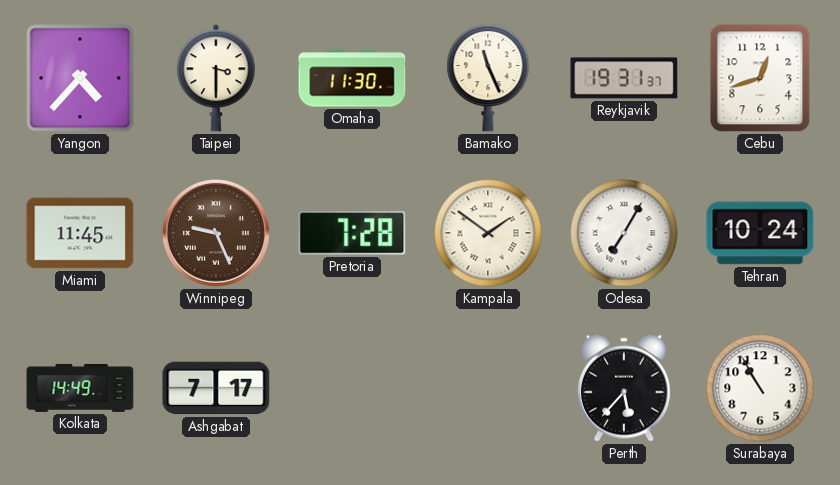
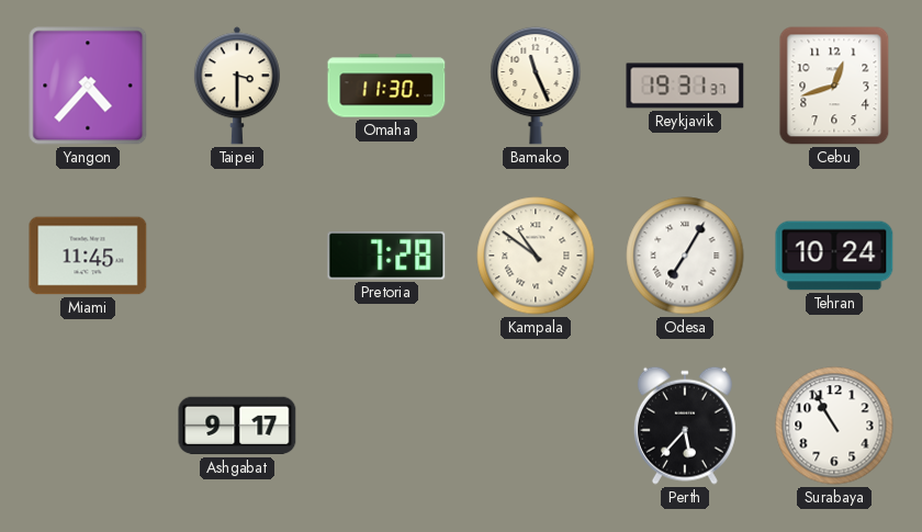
Winnipeg: 9:26 -> none
Kampala: 1:51 -> 10:51
Kolkata: 14:49 -> none
Ashgabat: 7:17 -> 9:17
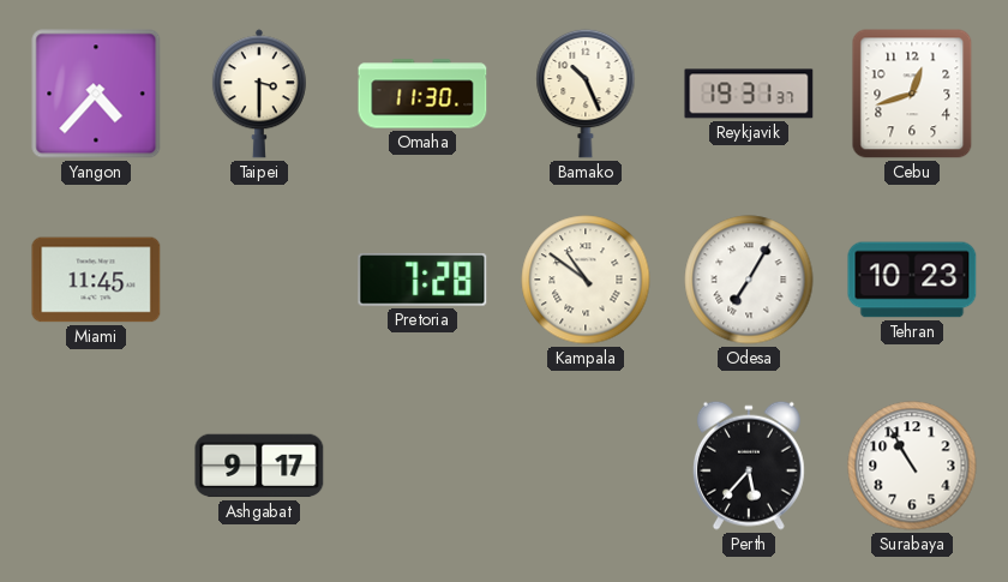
Bamako: 11:26 -> 10:26
Tehran: 10:24 -> 10:23
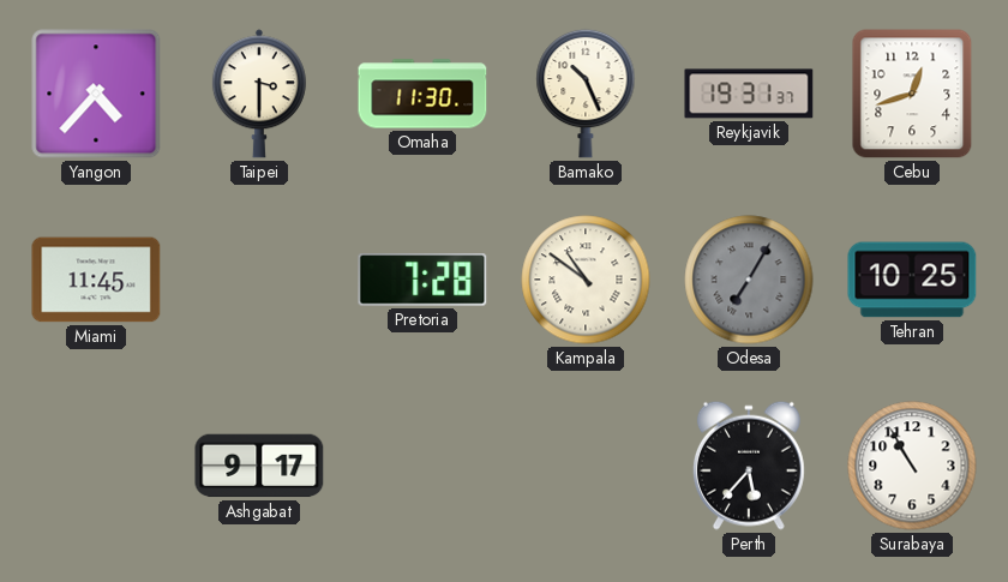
Odesa dial: white -> grey
Tehran: 10:23 -> 10:25
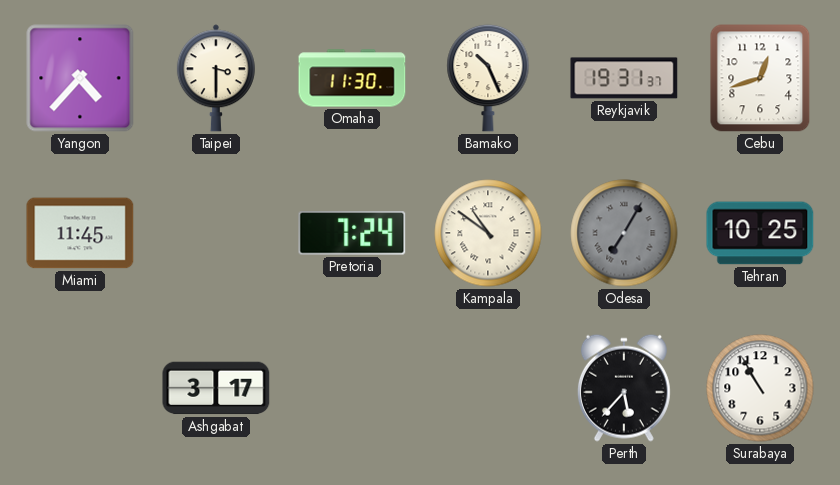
Pretoria: 7:28 -> 7:24
Ashgabat: 9:17 -> 3:17
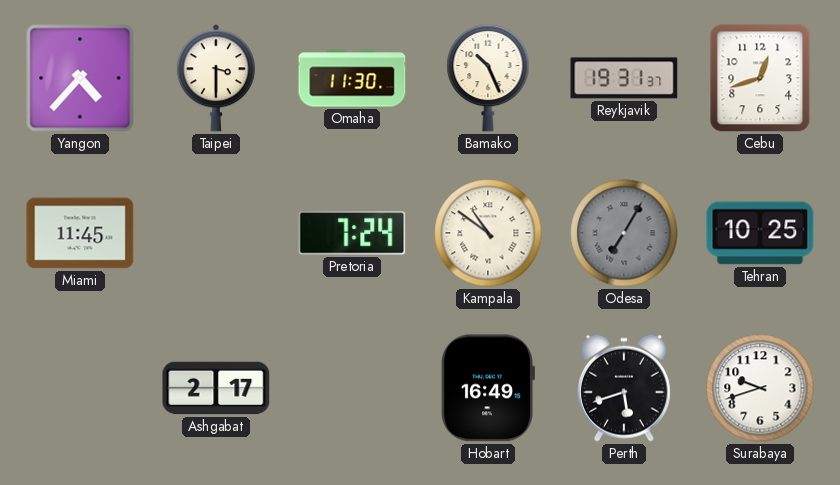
Ashgabat: 3:17 -> 2:17
Hobart: none -> 16:49
Perth: 5:37 -> 5:42
Surabaya: 10:55 -> 9:42
